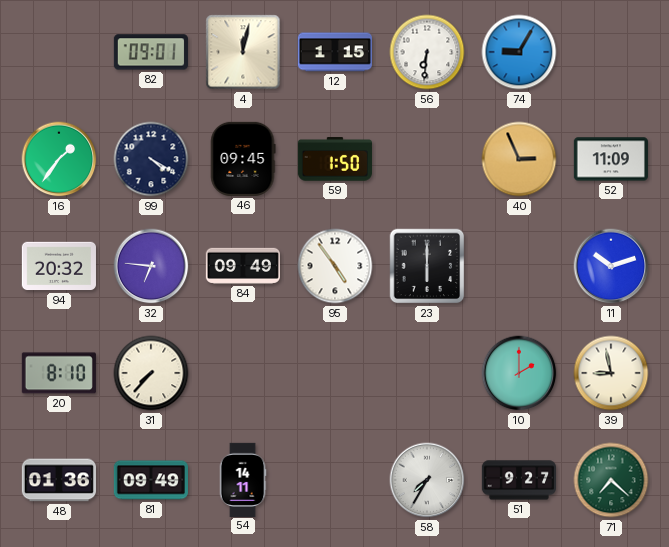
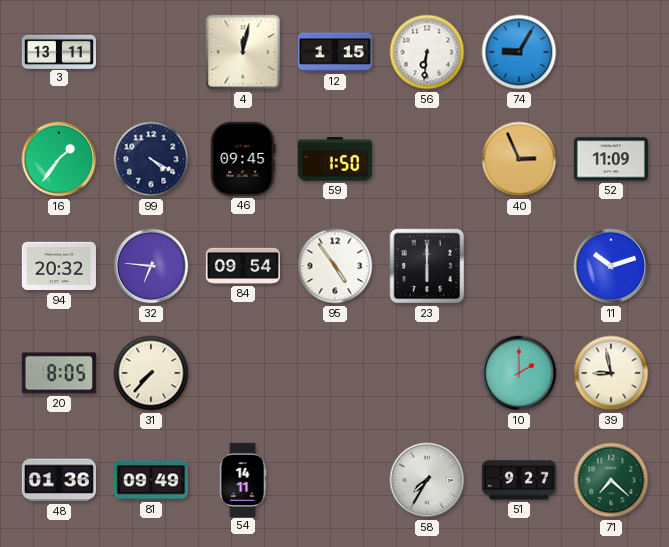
3: none -> 13:11
82: 09:01 -> none
84: 09:49 -> 09:54
20: 8:10 -> 8:05
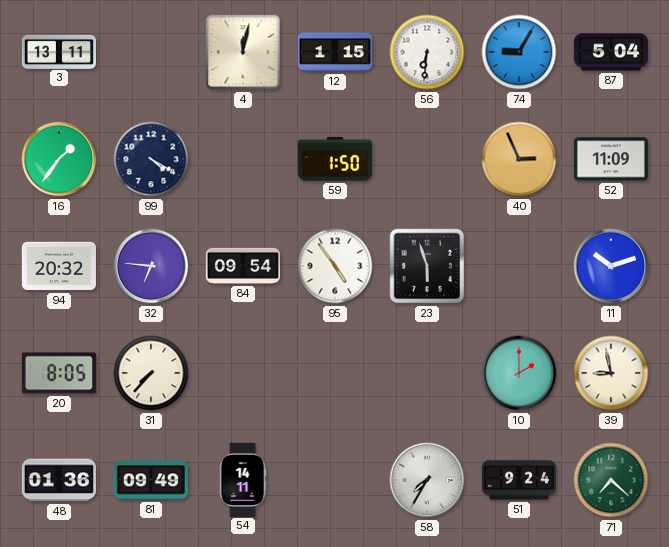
87: none -> 5:04
46: 09:45 -> none
23: 6:00 -> 5:57
51: 9:27 -> 9:24
